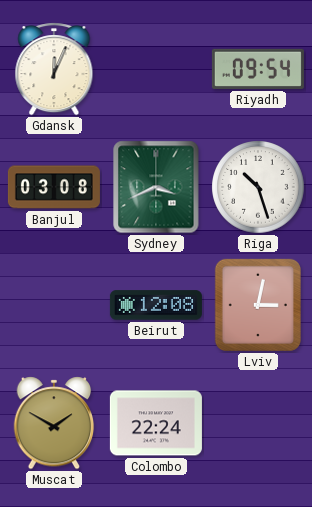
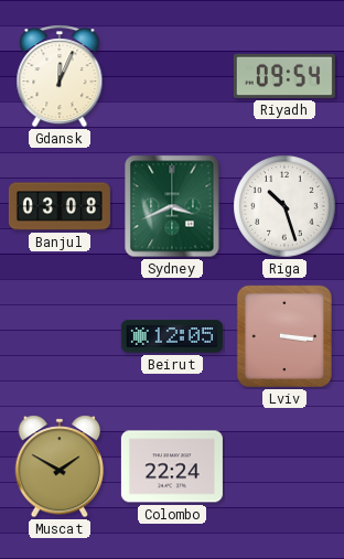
Beirut: 12:08 -> 12:05
Lviv: 3:02 -> 3:16
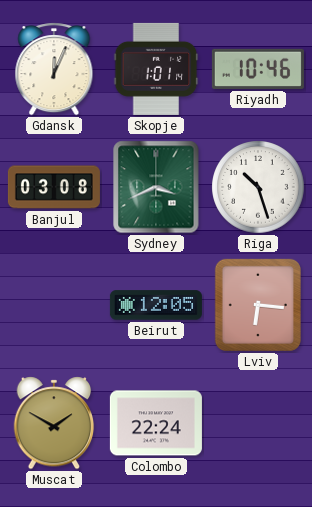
Skopje: none -> 1:01
Riyadh: 09:54 -> 10:46
Lviv: 3:16 -> 6:16
